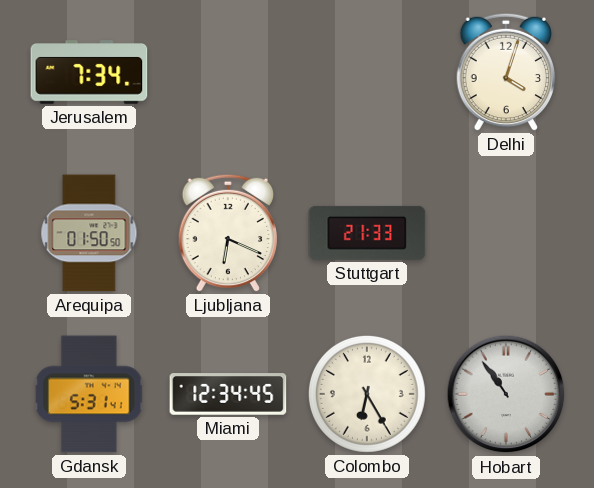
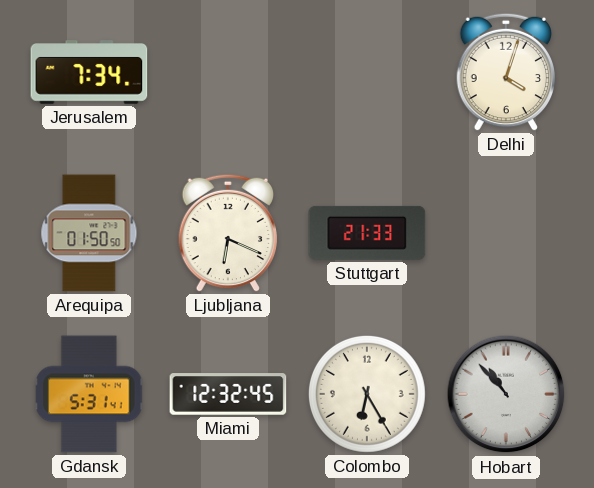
Miami: 12:34 -> 12:32
Hobart: 10:54 -> 10:53
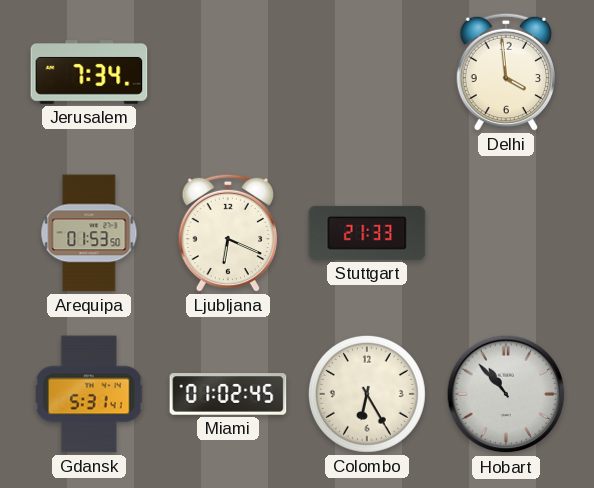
Delhi: 4:03 -> 3:59
Arequipa: 01:50 -> 01:53
Miami: 12:32 -> 01:02
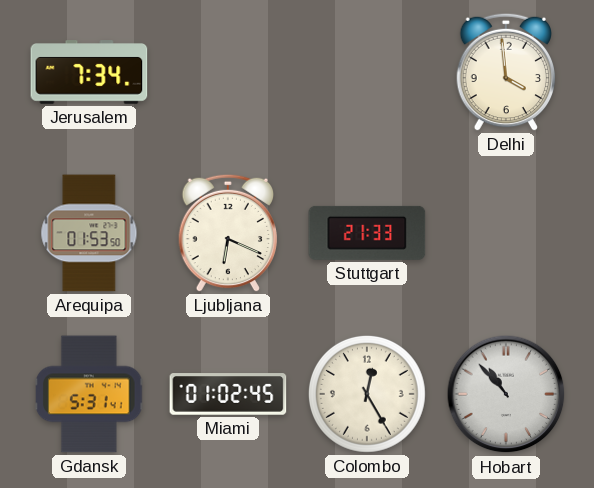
Colombo: 6:25 -> 12:25
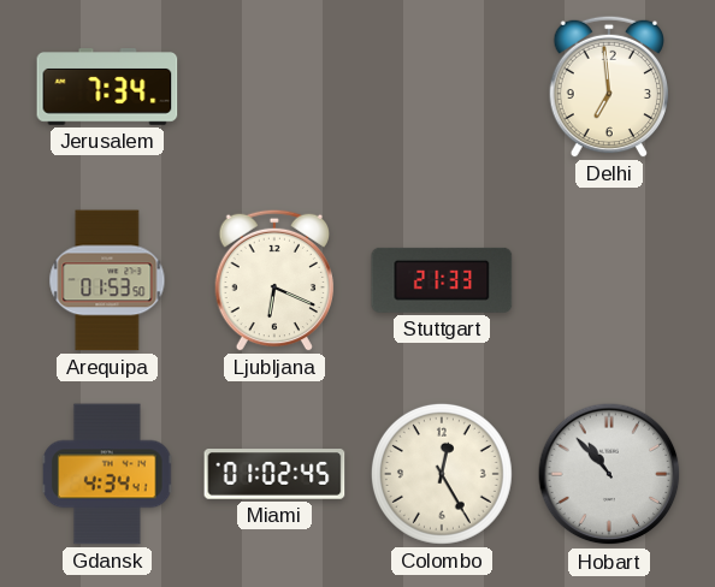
Delhi: 3:59 -> 6:59
Gdansk: 5:31 -> 4:34
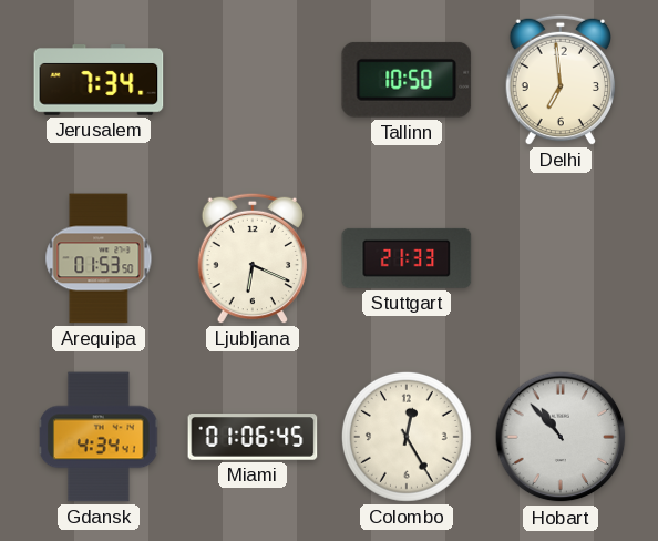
Tallinn: none -> 10:50
Miami: 01:02 -> 01:06
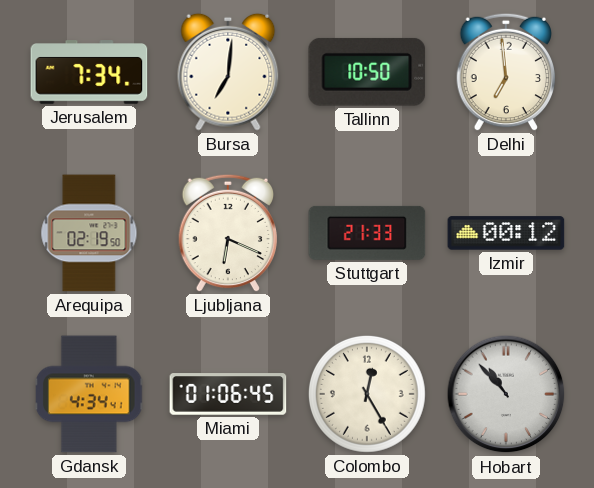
Bursa: none -> 7:01
Arequipa: 01:53 -> 02:19
Izmir: none -> 00:12
